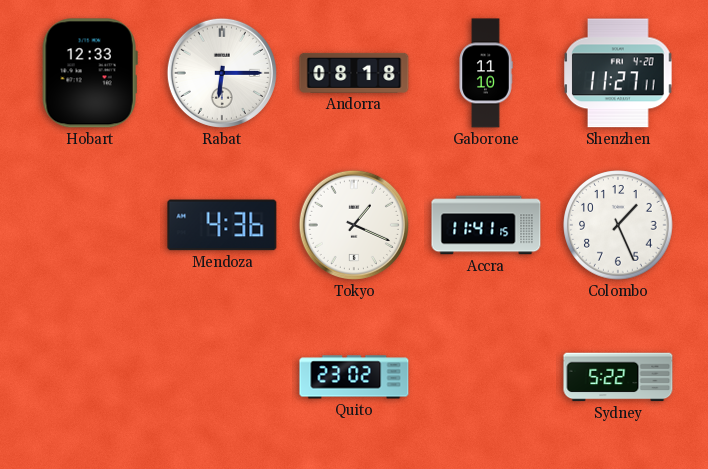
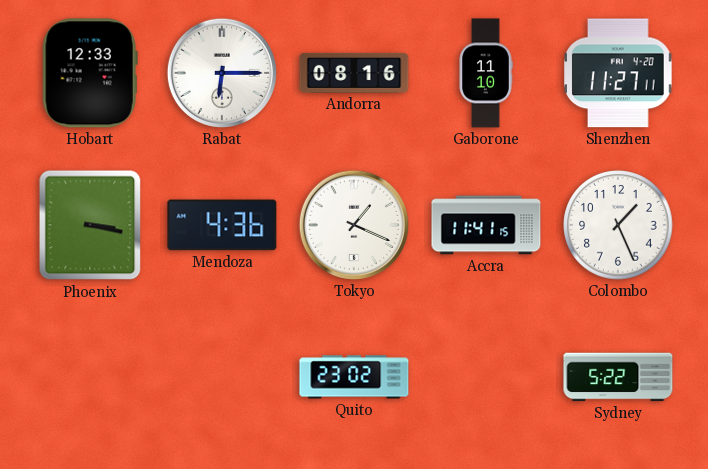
Andorra: 08:18 -> 08:16
Phoenix: none -> 3:17
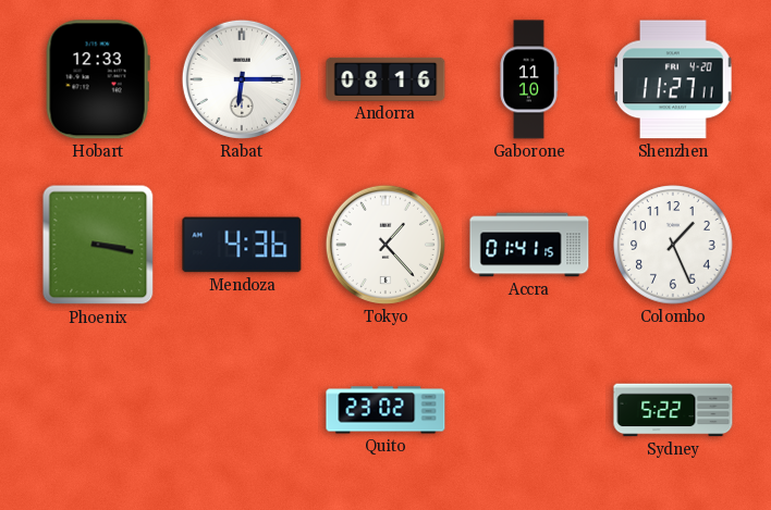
Tokyo: 1:19 -> 1:23
Accra: 11:41 -> 01:41
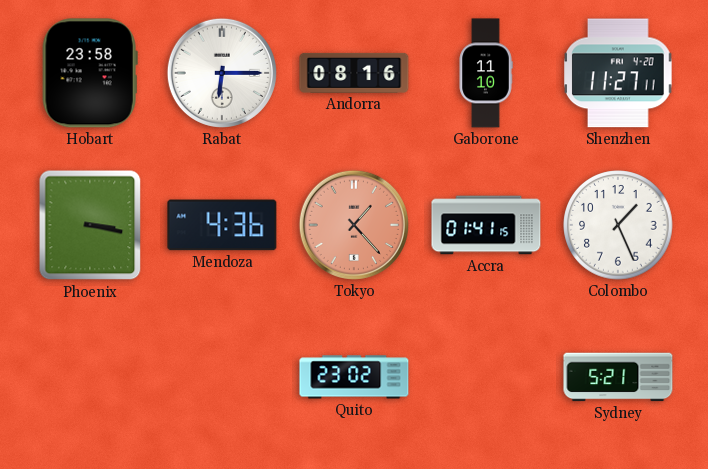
Hobart: 12:33 -> 23:58
Tokyo dial: white -> salmon
Sydney: 5:22 -> 5:21
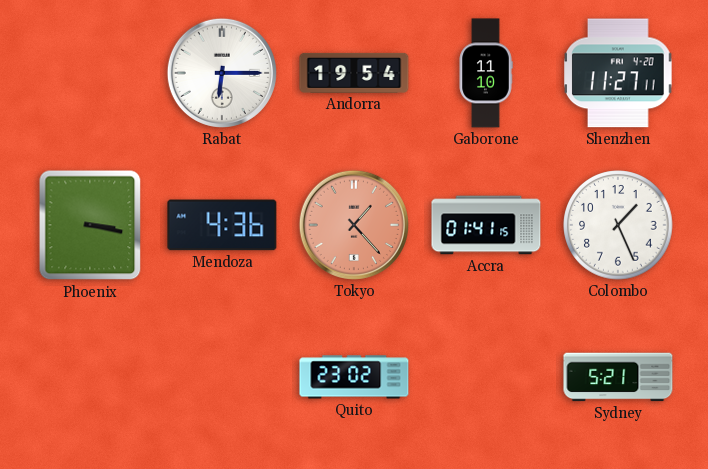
Hobart: 23:58 -> none
Andorra: 08:16 -> 19:54
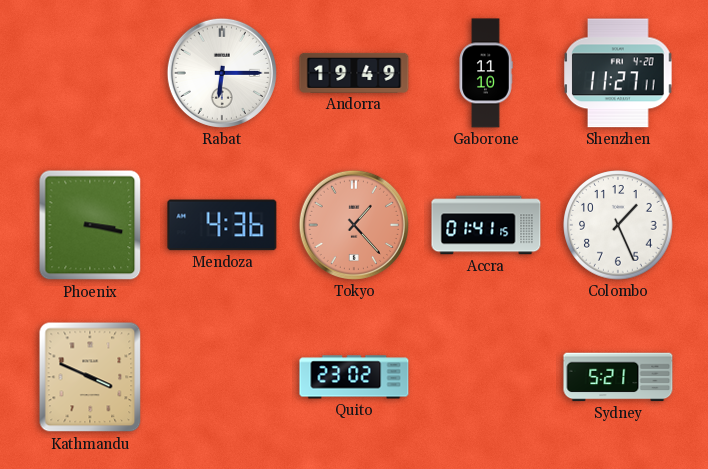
Andorra: 19:54 -> 19:49
Kathmandu: none -> 3:49
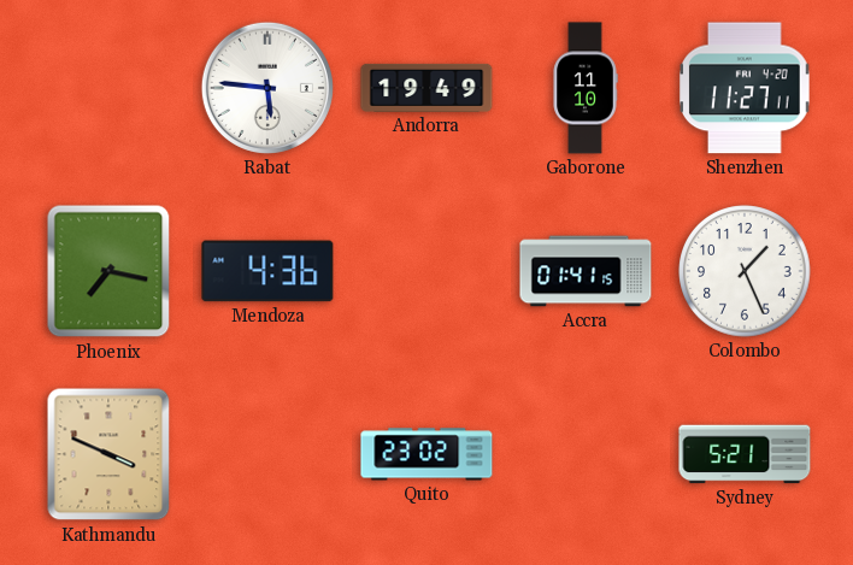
Rabat: 6:15 -> 5:46
Phoenix: 3:17 -> 7:17
Tokyo: 1:23 -> none
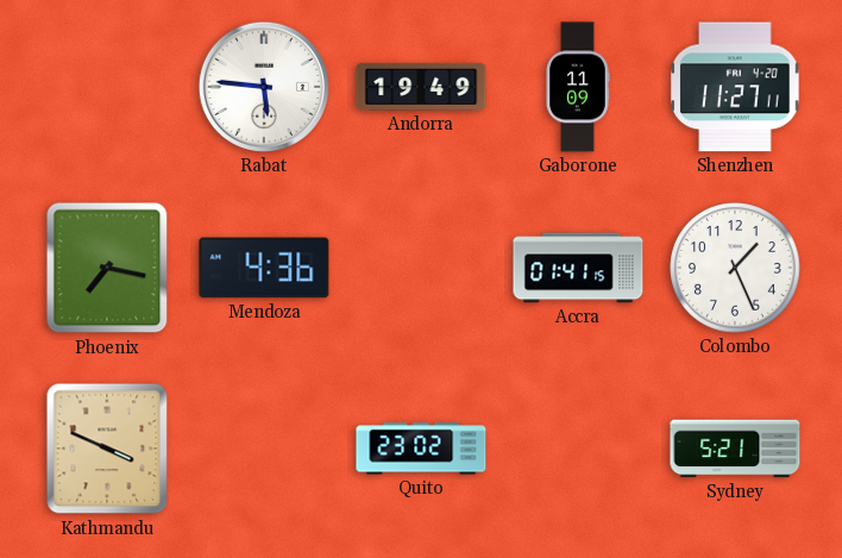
Gaborone: 11:10 -> 11:09
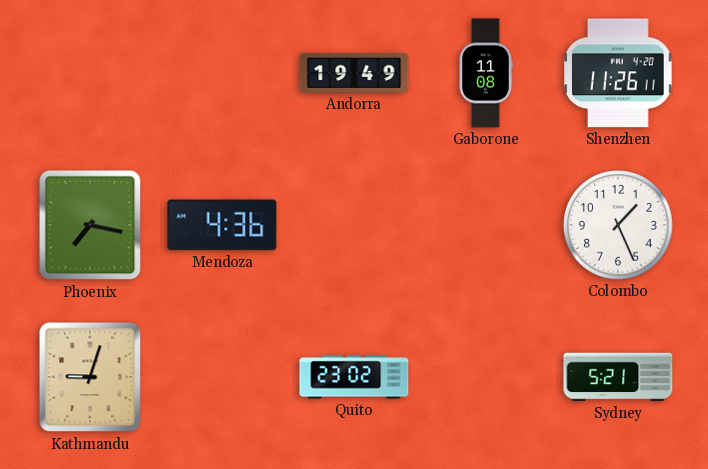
Rabat: 5:46 -> none
Gaborone: 11:09 -> 11:08
Shenzhen: 11:27 -> 11:26
Accra: 01:41 -> none
Kathmandu: 3:49 -> 9:03
